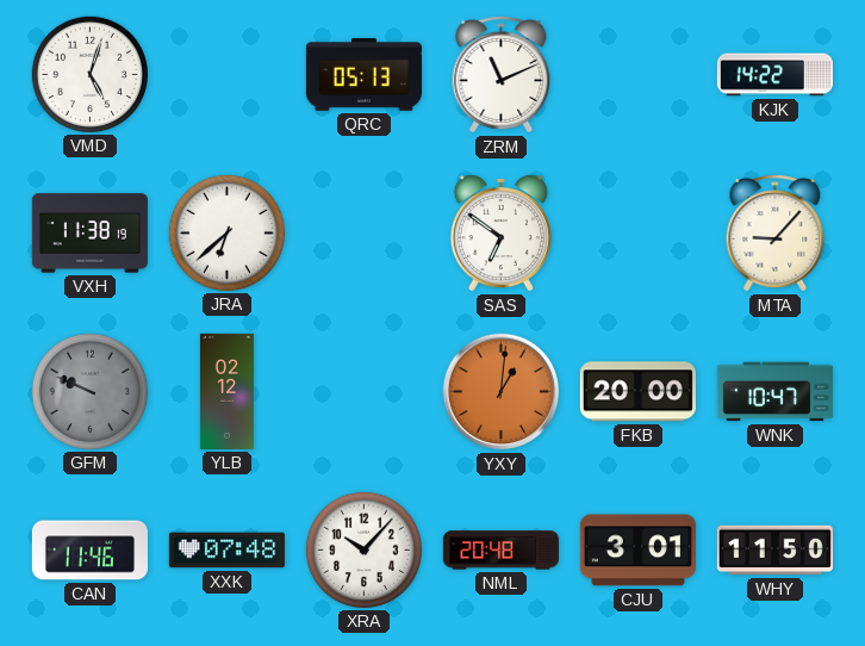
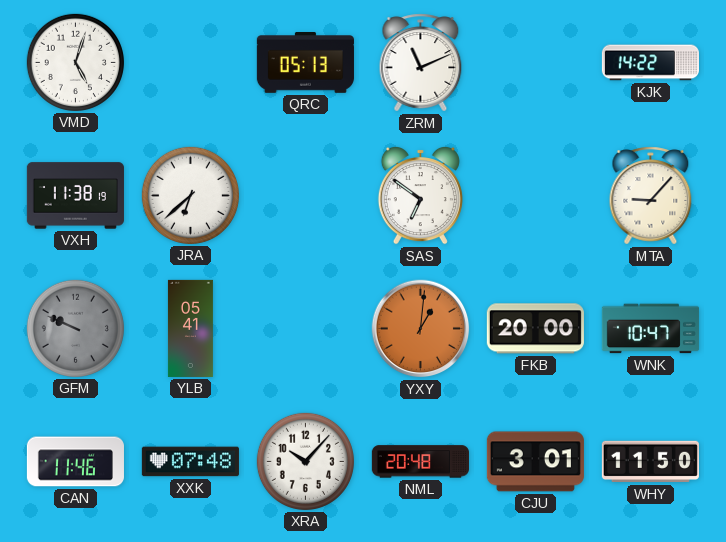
YLB: 02:12 -> 05:41
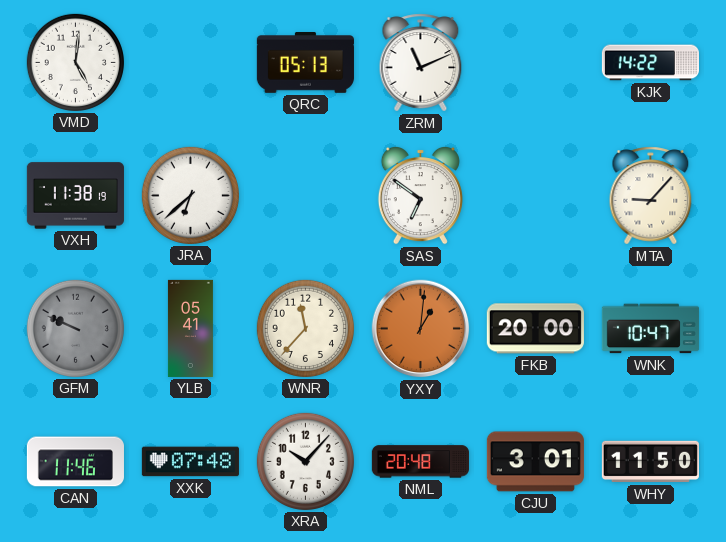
VMD: 5:03 -> 5:01
WNR: none -> 11:37
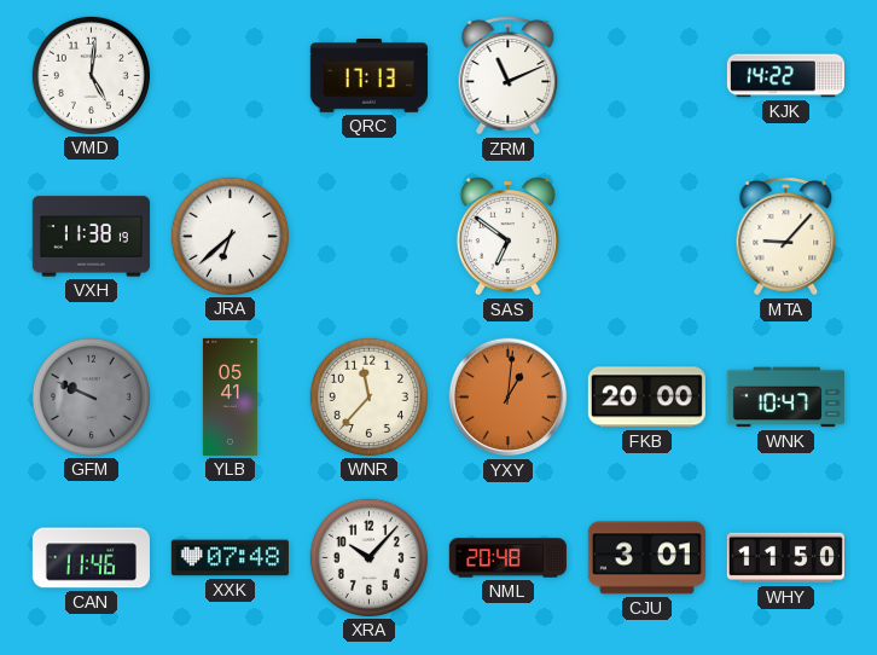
QRC: 05:13 -> 17:13
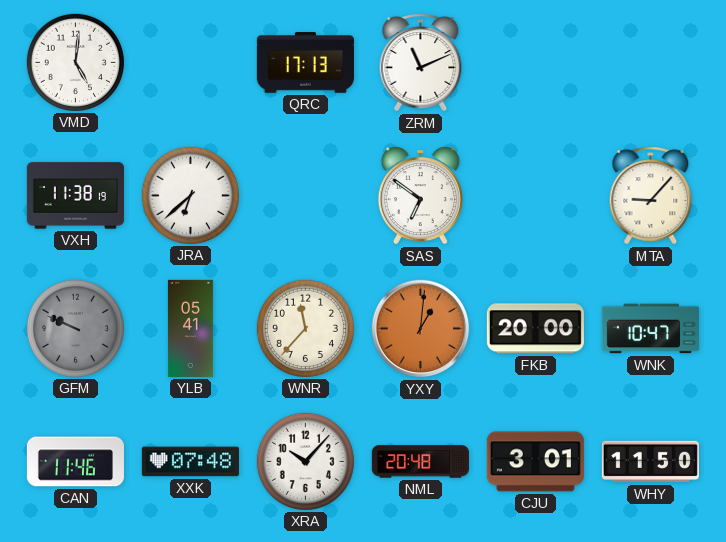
KJK: 14:22 -> none
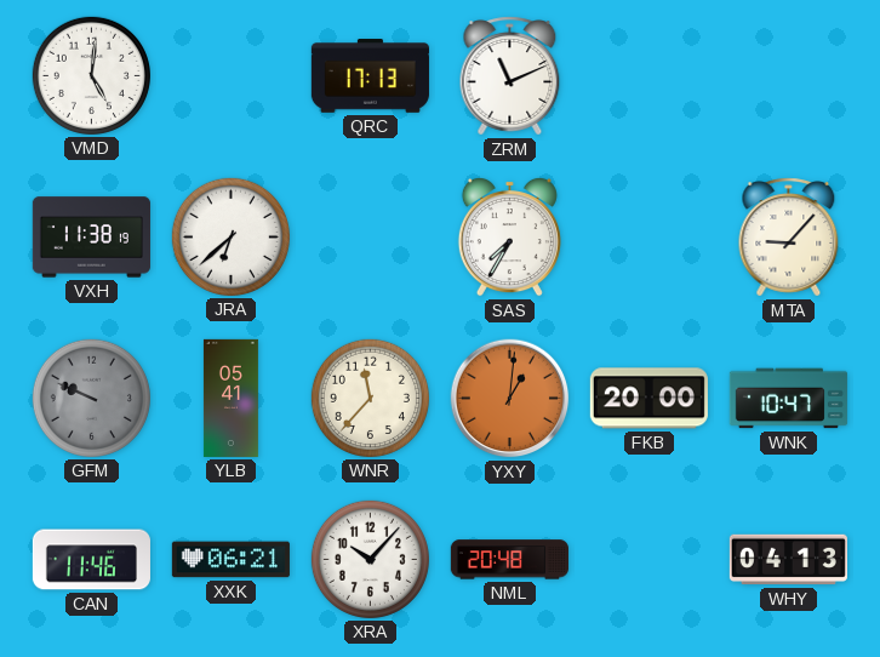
SAS: 6:51 -> 7:35
XXK: 07:48 -> 06:21
CJU: 3:01 -> none
WHY: 11:50 -> 04:13
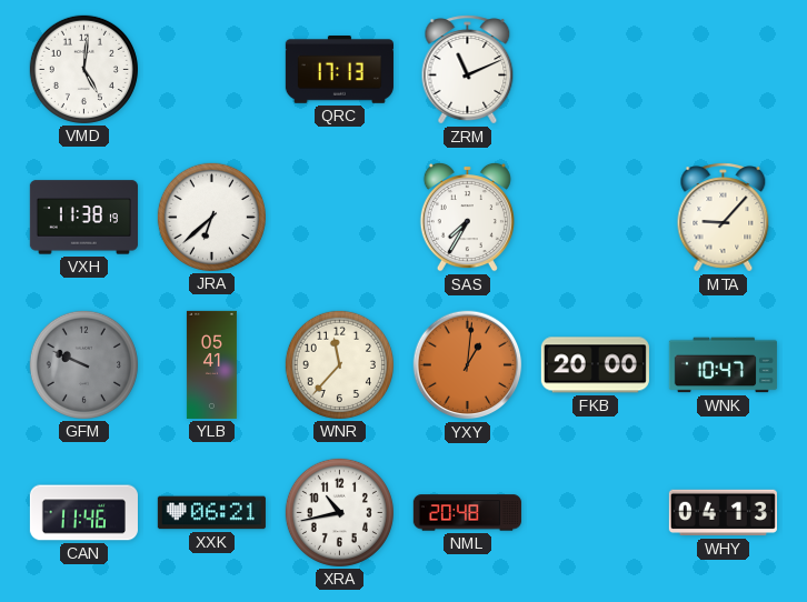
XRA: 10:07 -> 10:43
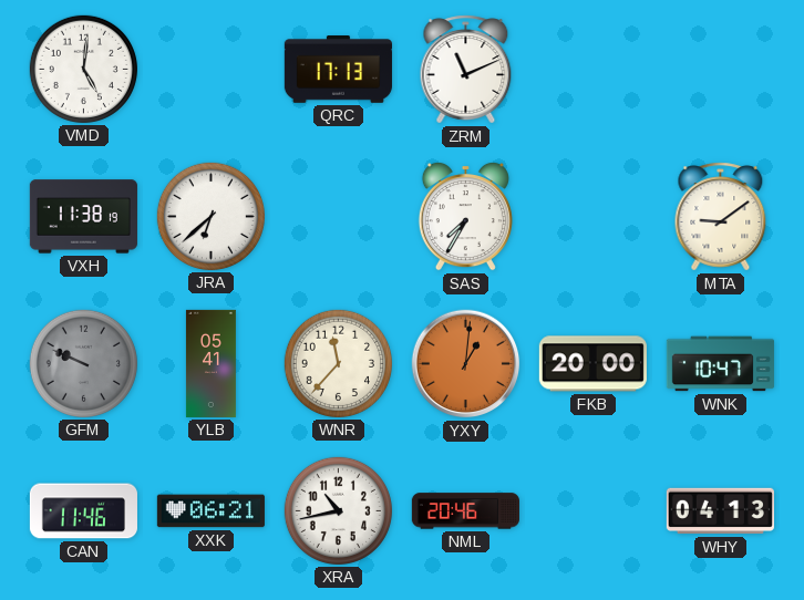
MTA: 9:07 -> 9:09
NML: 20:48 -> 20:46
